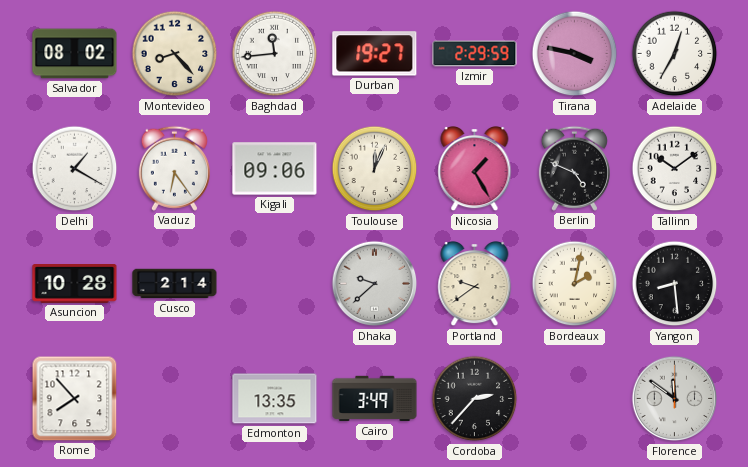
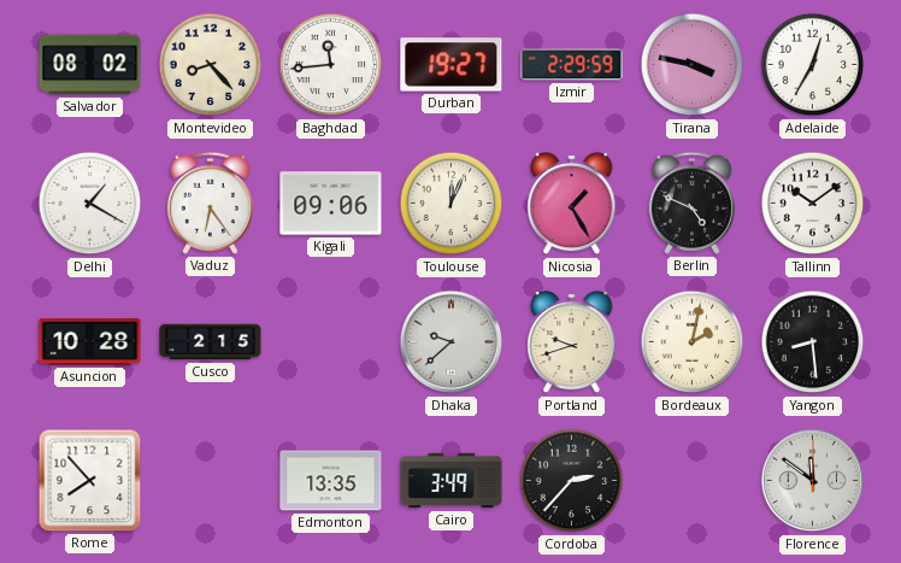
Cusco: 2:14 -> 2:15
Portland: 9:39 -> 9:42
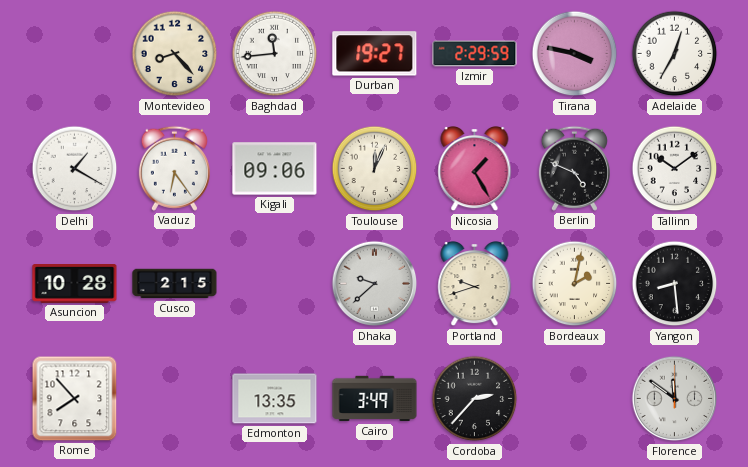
Salvador: 08:02 -> none
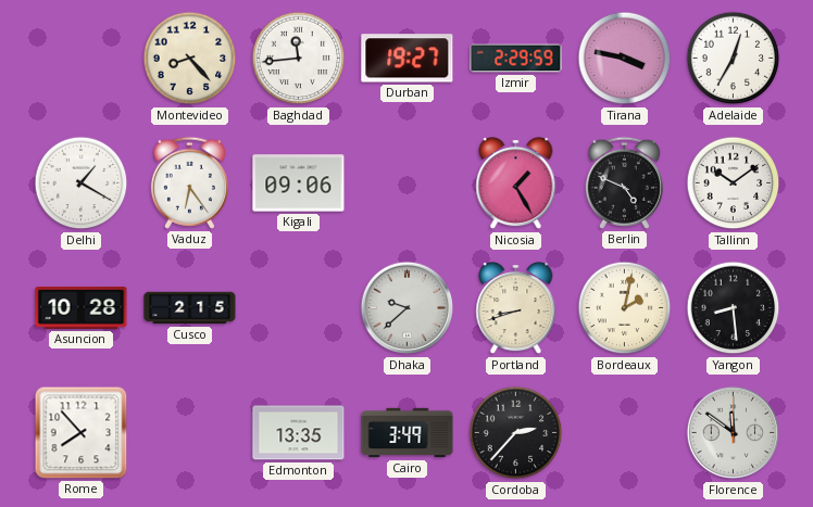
Toulouse: 12:04 -> none
Portland: 9:42 -> 8:42
